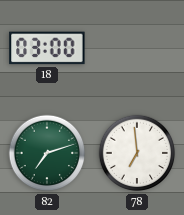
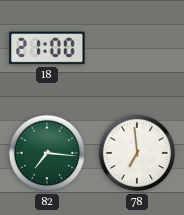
18: 03:00 -> 21:00
82: 7:12 -> 7:16
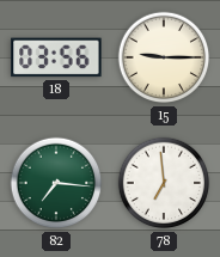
18: 21:00 -> 03:56
15: none -> 9:15
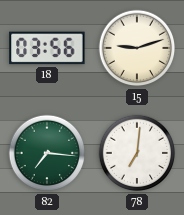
15: 9:15 -> 9:12
78: 6:59 -> 7:01
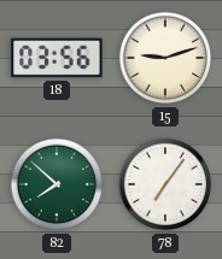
82: 7:16 -> 7:52
78: 7:01 -> 7:06
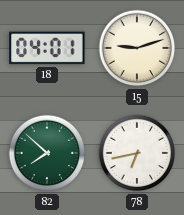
18: 03:56 -> 04:01
78: 7:06 -> 6:43
